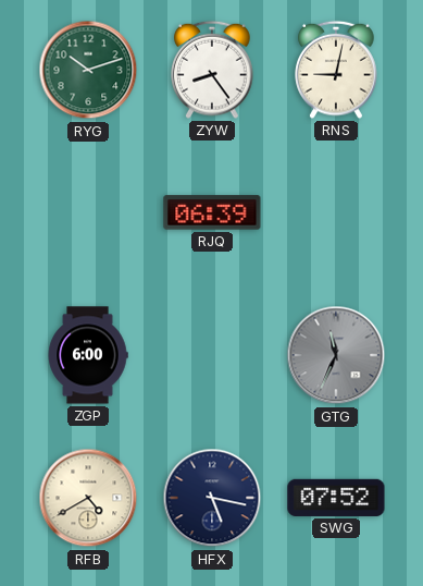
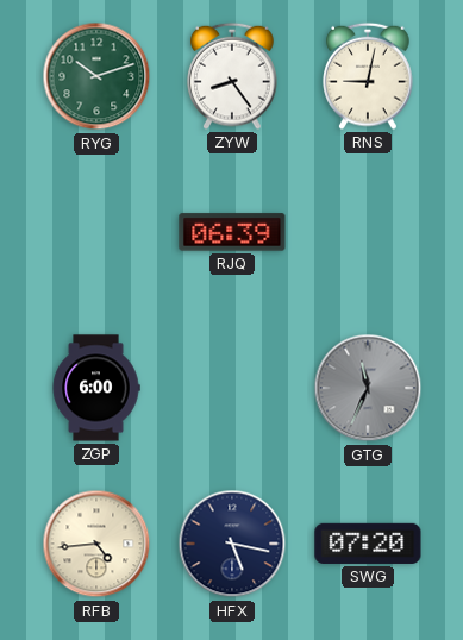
RFB: 4:40 -> 4:44
SWG: 07:52 -> 07:20
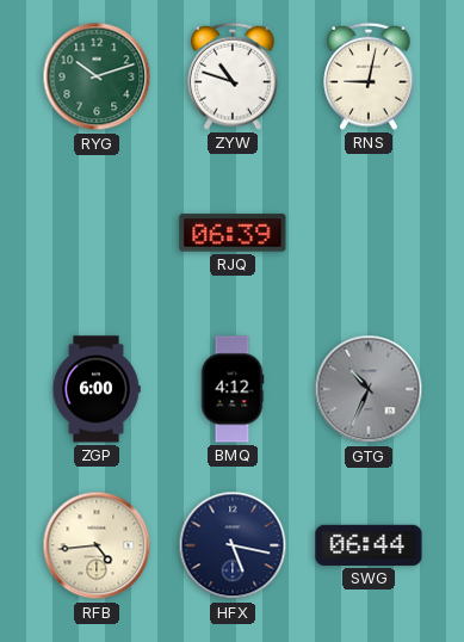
ZYW: 8:24 -> 10:48
BMQ: none -> 4:12
GTG: 11:34 -> 10:34
SWG: 07:20 -> 06:44
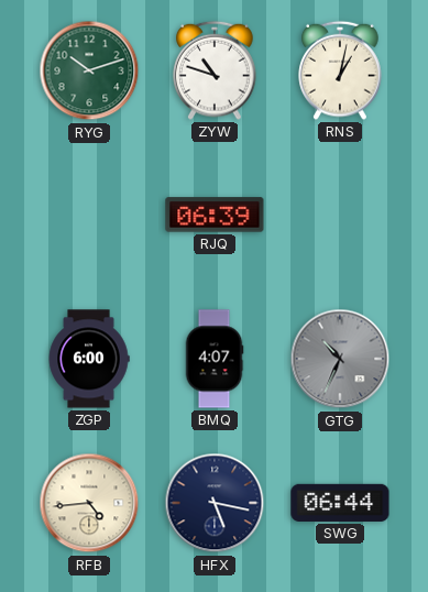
RNS: 9:02 -> 1:02
BMQ: 4:12 -> 4:07
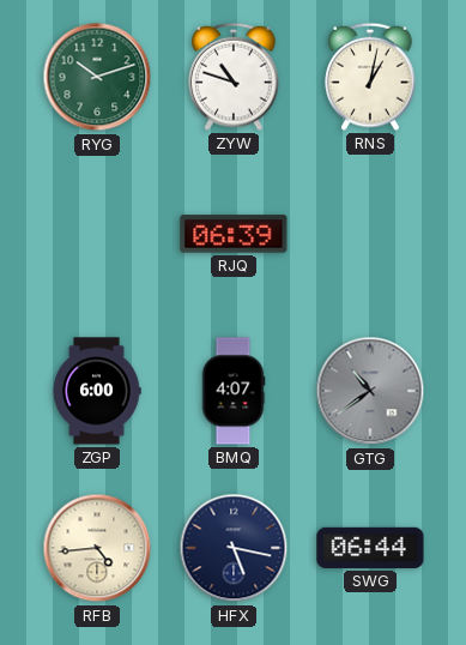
GTG: 10:34 -> 10:39
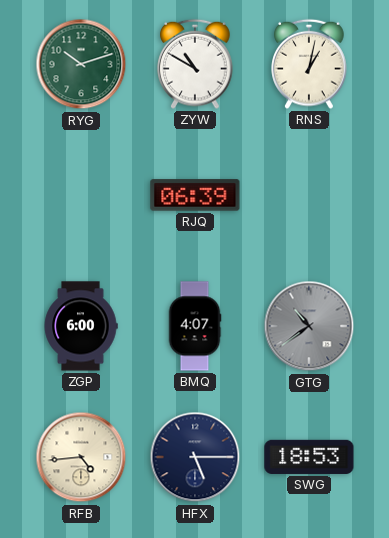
ZYW: 10:48 -> 10:50
HFX: 5:17 -> 5:15
SWG: 06:44 -> 18:53
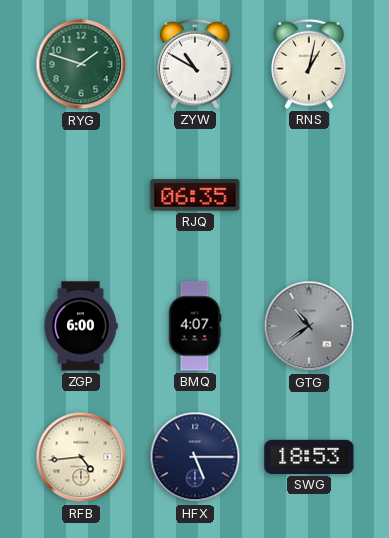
RYG: 10:12 -> 1:48
RJQ: 06:39 -> 06:35
